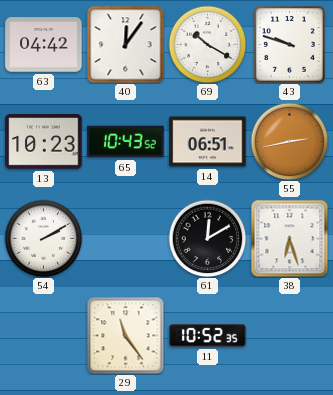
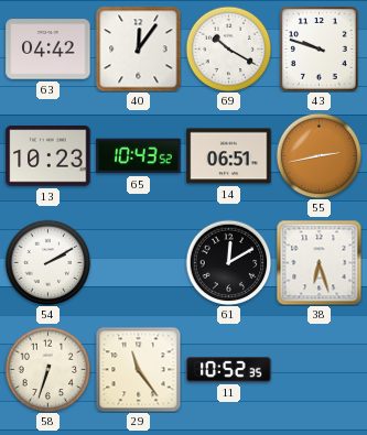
58: none -> 6:33
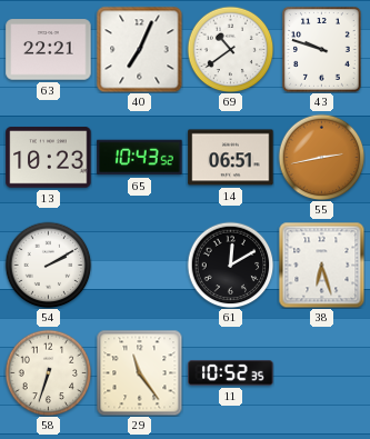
63: 04:42 -> 22:21
40: 12:06 -> 7:04
69: 10:20 -> 10:39
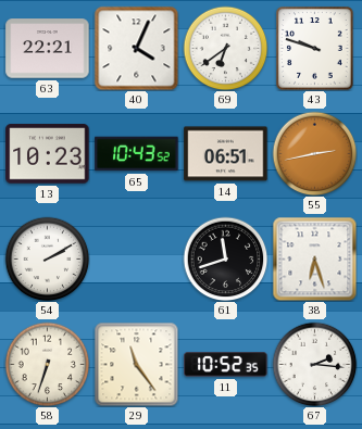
40: 7:04 -> 4:04
69: 10:39 -> 6:39
61: 12:10 -> 11:42
67: none -> 2:16
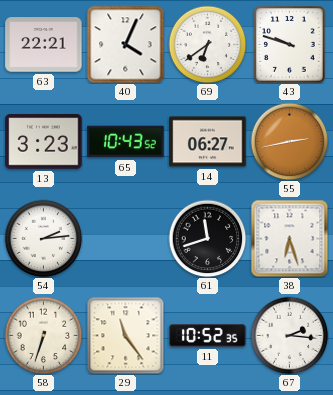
13: 10:23 -> 3:23
14: 06:51 -> 06:27
54: 2:10 -> 2:14
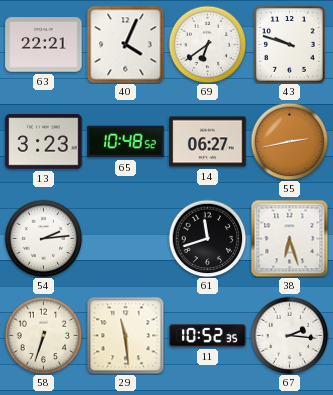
65: 10:43 -> 10:48
29: 11:24 -> 11:29
